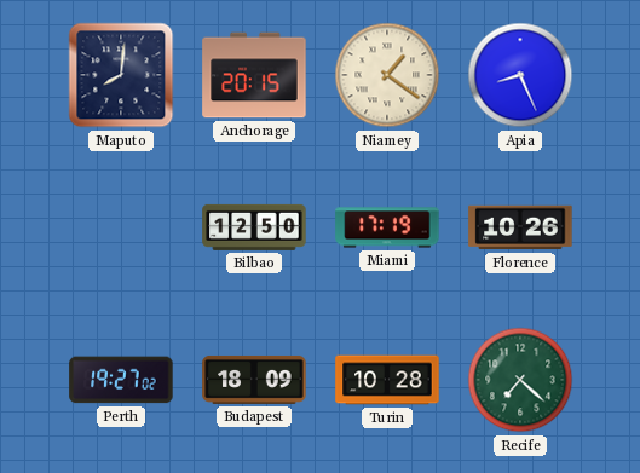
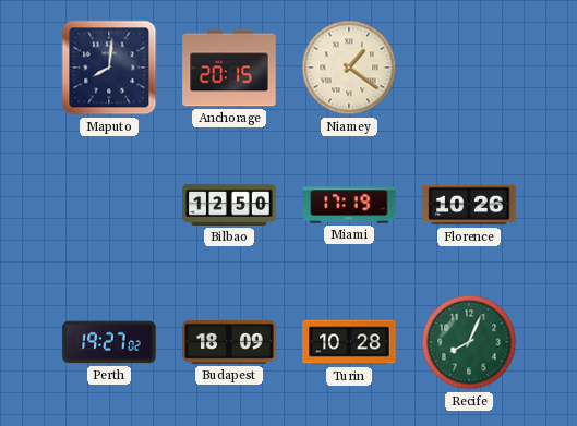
Apia: 8:26 -> none
Recife: 7:22 -> 8:04
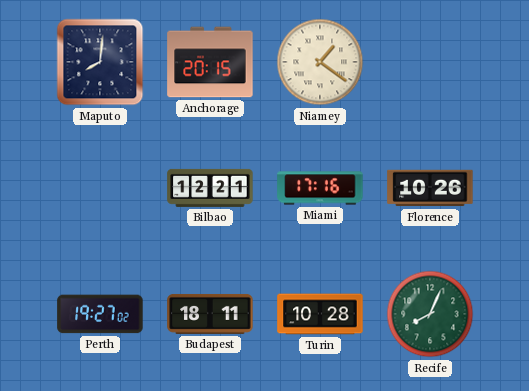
Bilbao: 12:50 -> 12:21
Miami: 17:19 -> 17:16
Budapest: 18:09 -> 18:11
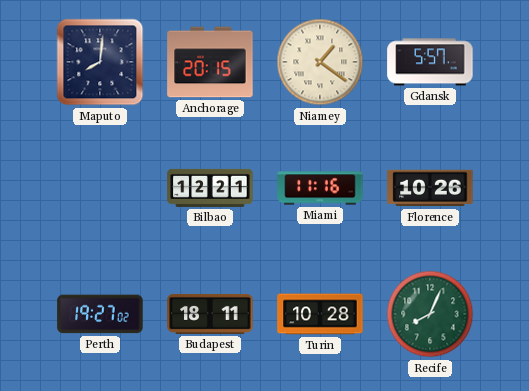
Gdansk: none -> 5:57
Miami: 17:16 -> 11:16
